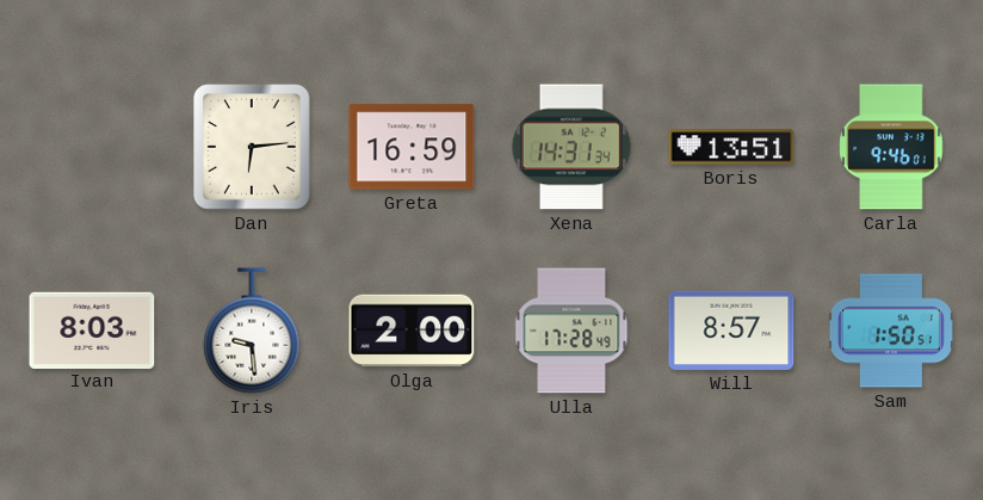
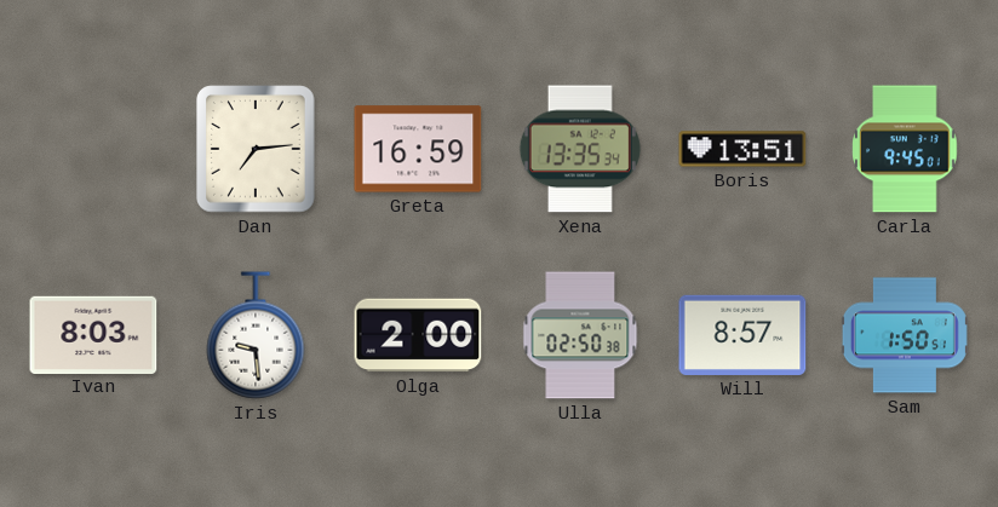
Dan: 6:14 -> 7:14
Xena: 14:31 -> 13:35
Carla: 9:46 -> 9:45
Ulla: 17:28 -> 02:50
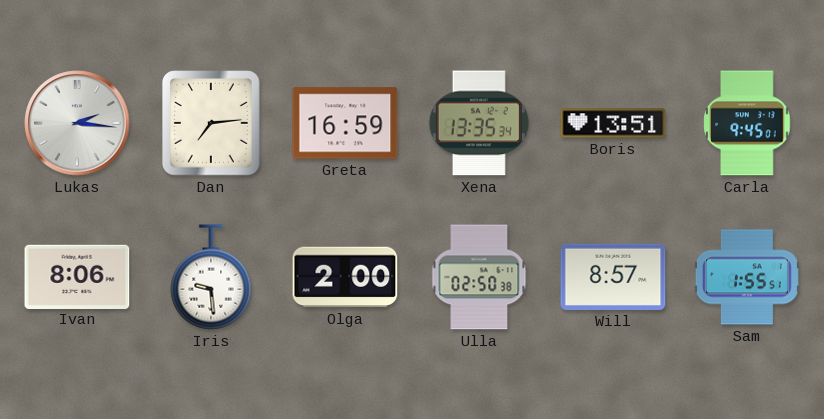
Lukas: none -> 2:16
Ivan: 8:03 -> 8:06
Sam: 1:50 -> 1:55
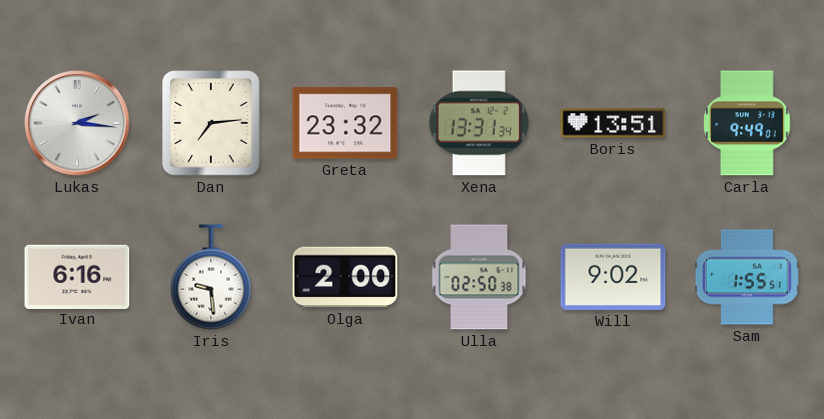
Greta: 16:59 -> 23:32
Xena: 13:35 -> 13:31
Carla: 9:45 -> 9:49
Ivan: 8:06 -> 6:16
Will: 8:57 -> 9:02
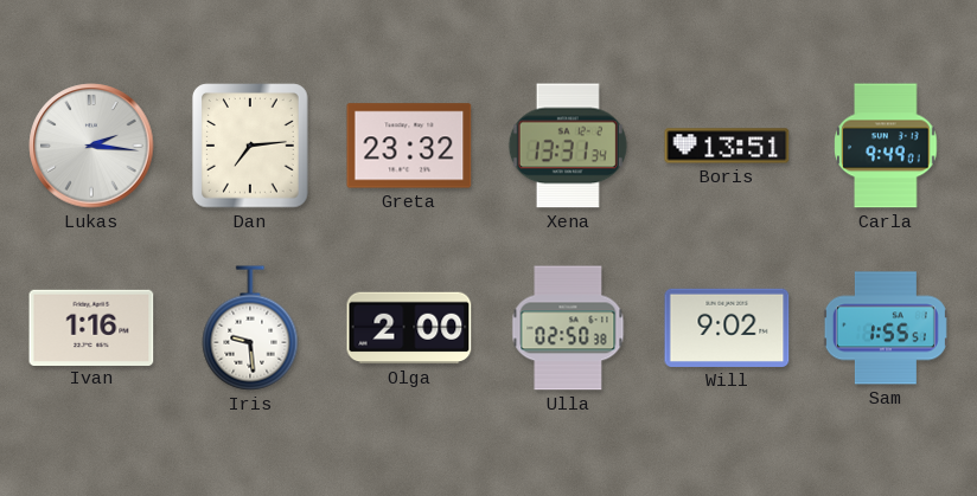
Ivan: 6:16 -> 1:16
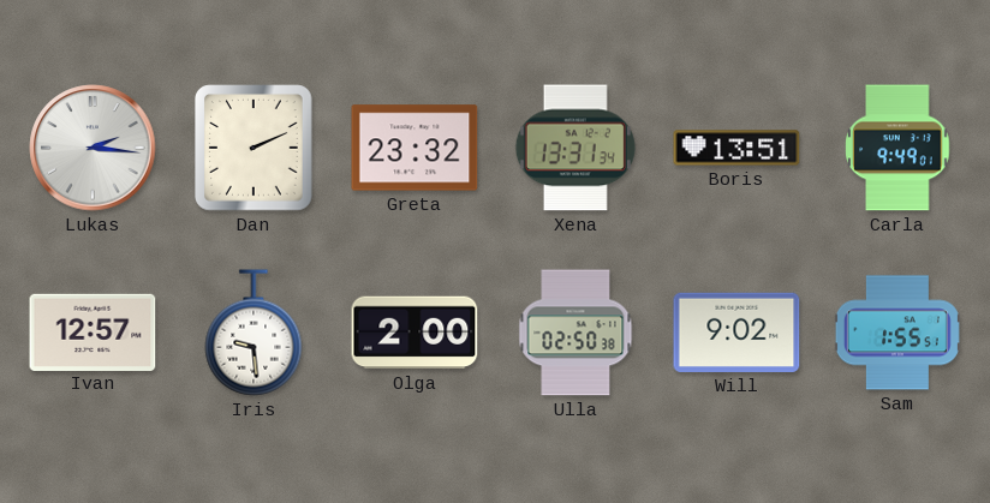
Dan: 7:14 -> 2:11
Ivan: 1:16 -> 12:57
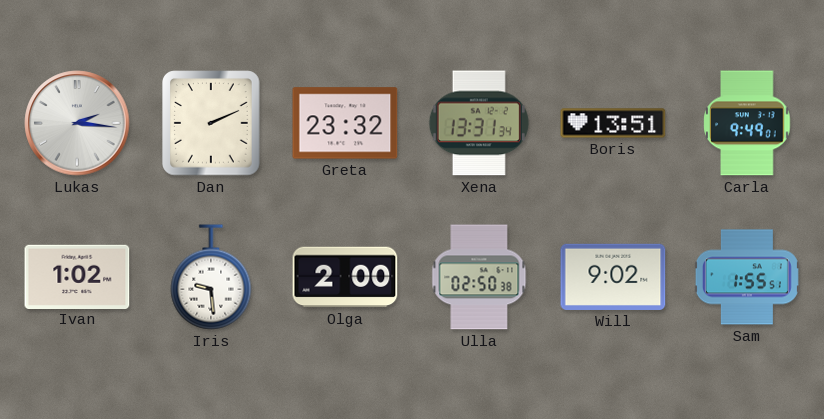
Ivan: 12:57 -> 1:02
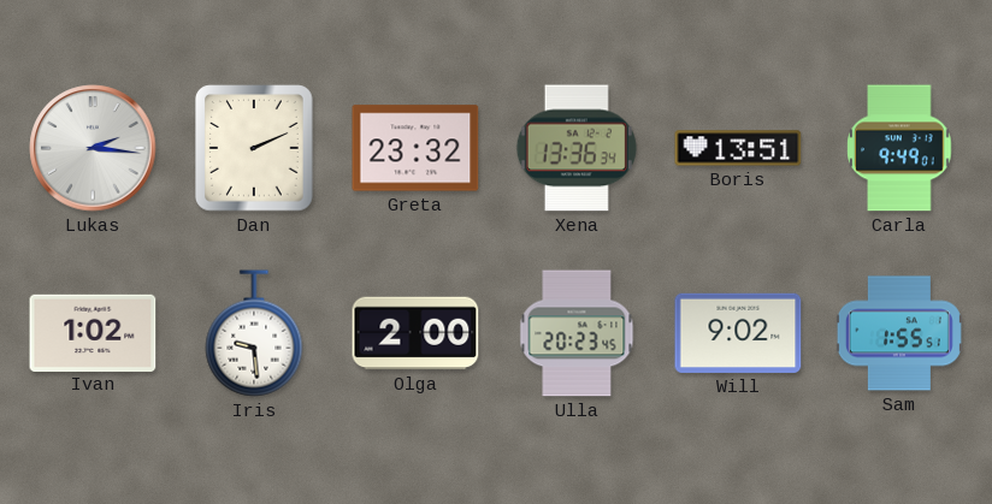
Xena: 13:31 -> 13:36
Ulla: 02:50 -> 20:23
